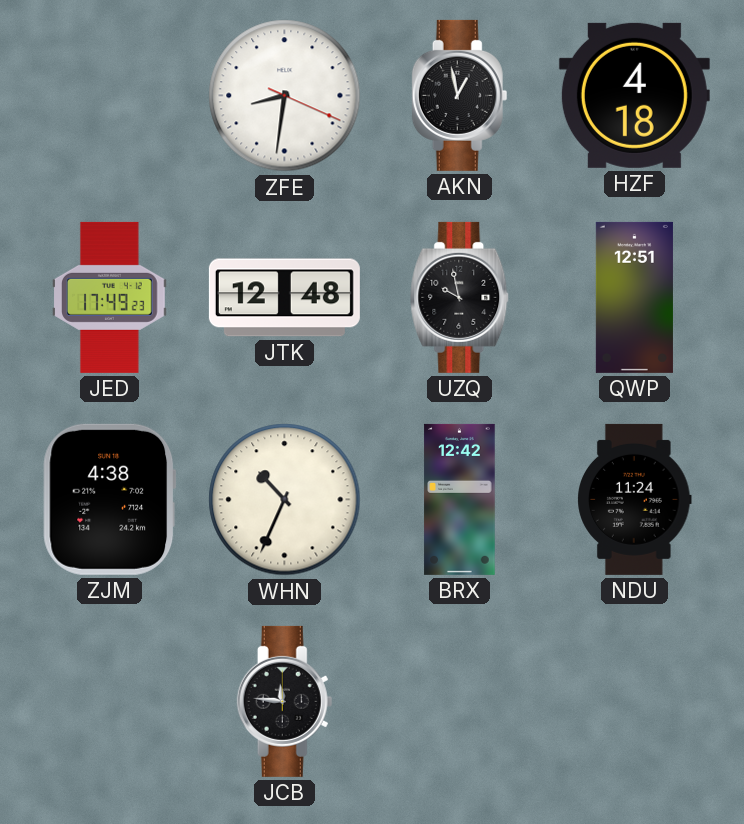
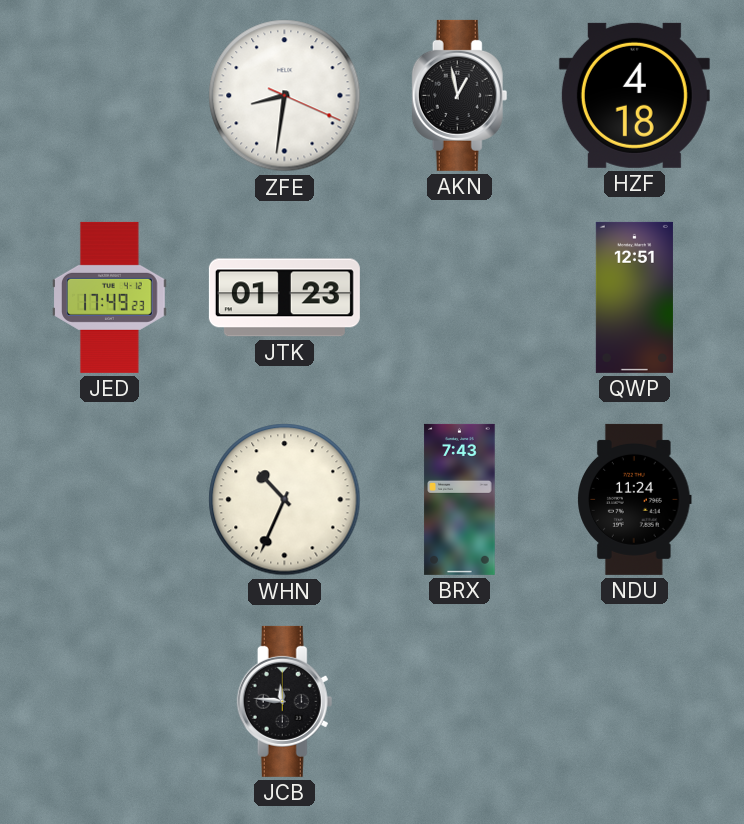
JTK: 12:48 -> 01:23
UZQ: 9:58 -> none
ZJM: 4:38 -> none
BRX: 12:42 -> 7:43
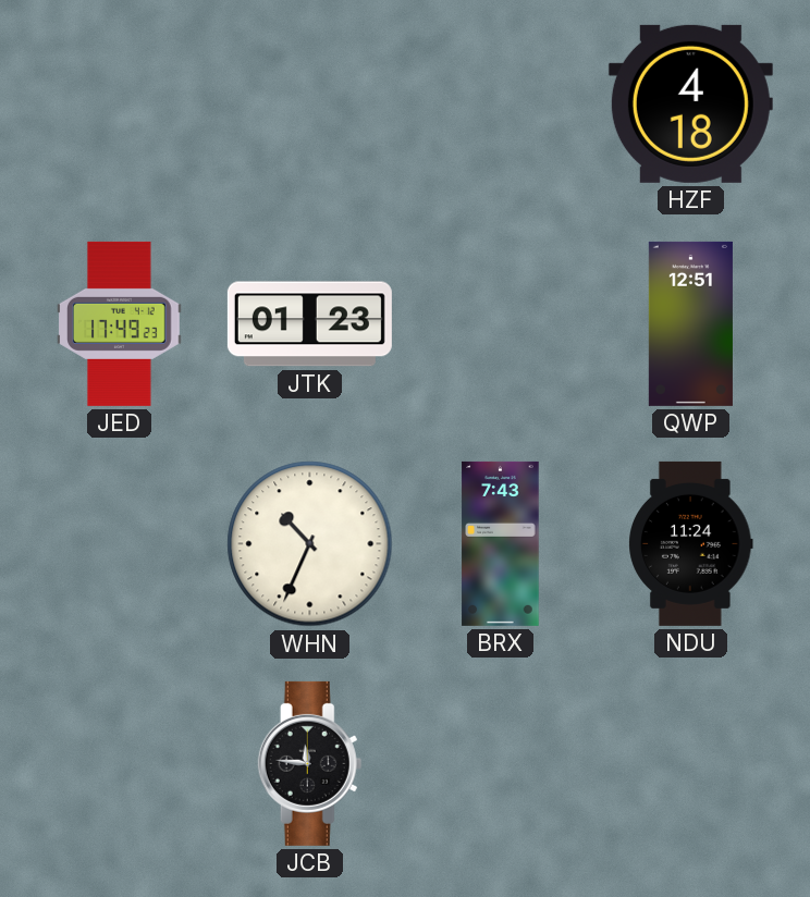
ZFE: 8:31 -> none
AKN: 12:58 -> none
